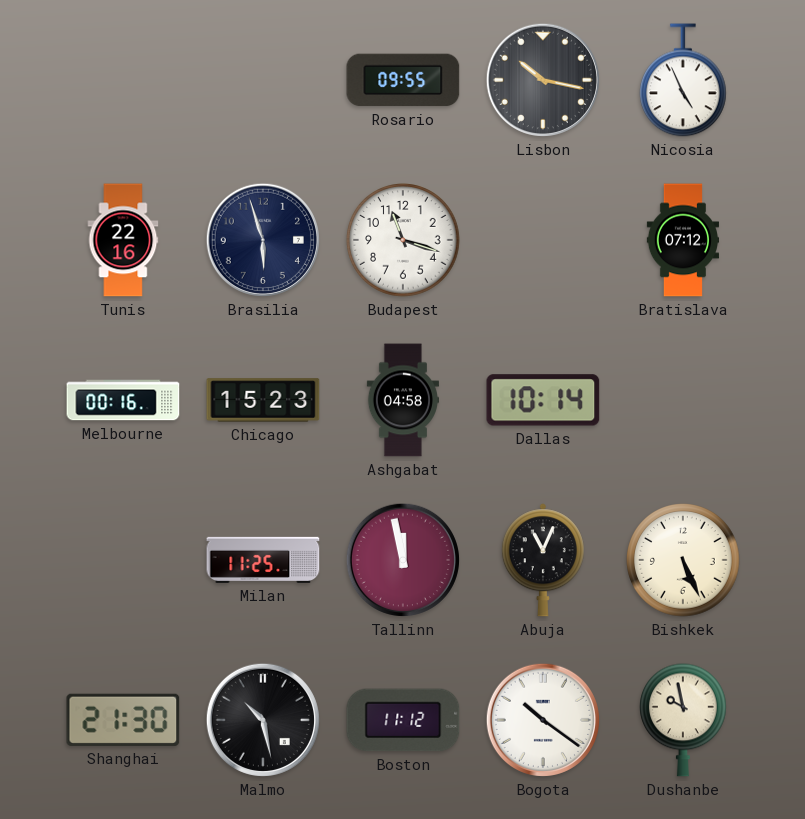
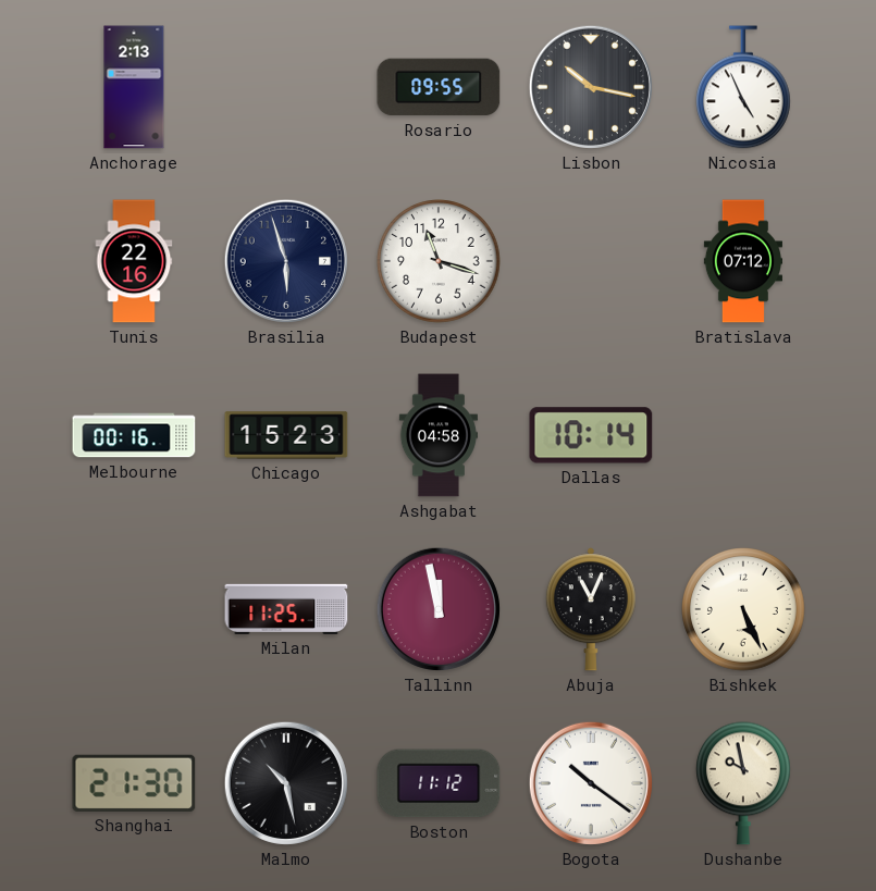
Anchorage: none -> 2:13
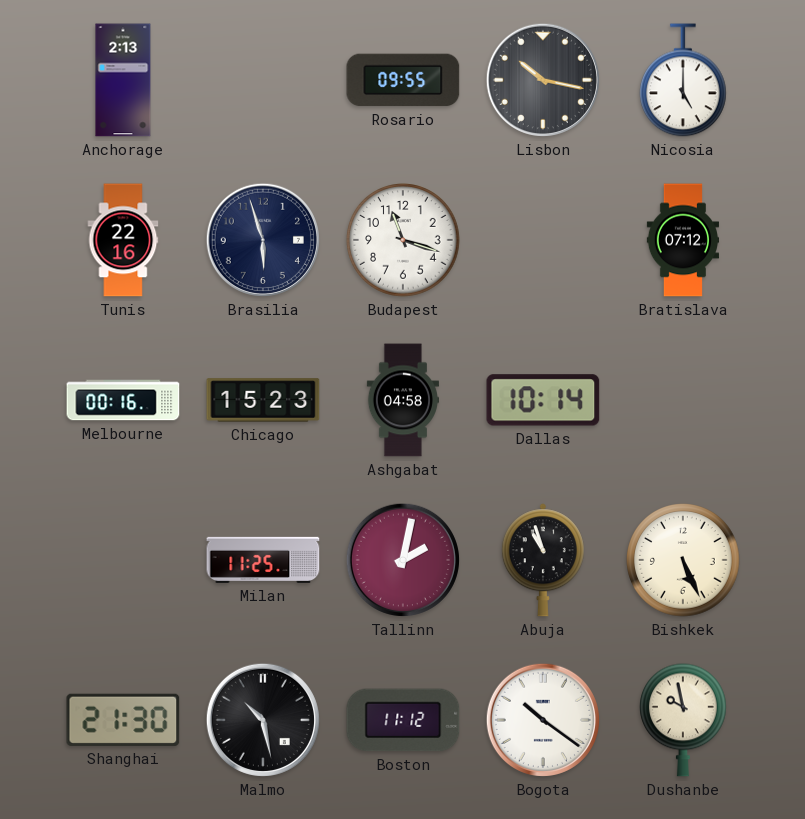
Nicosia: 4:56 -> 5:00
Tallinn: 11:58 -> 2:02
Abuja: 11:04 -> 10:57
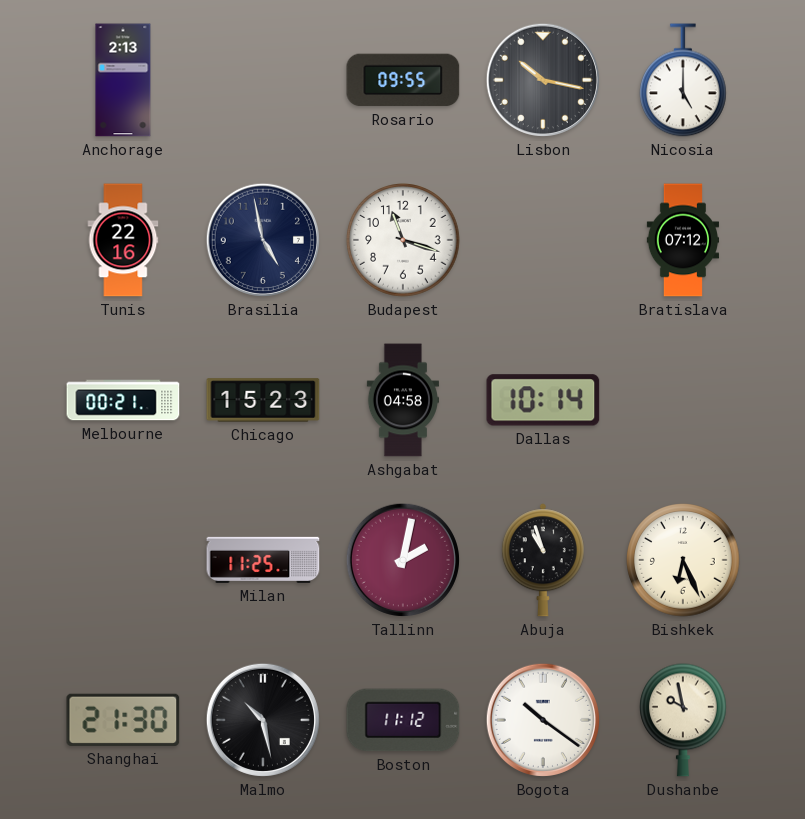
Brasilia: 5:57 -> 4:58
Melbourne: 00:16 -> 00:21
Bishkek: 5:26 -> 6:26
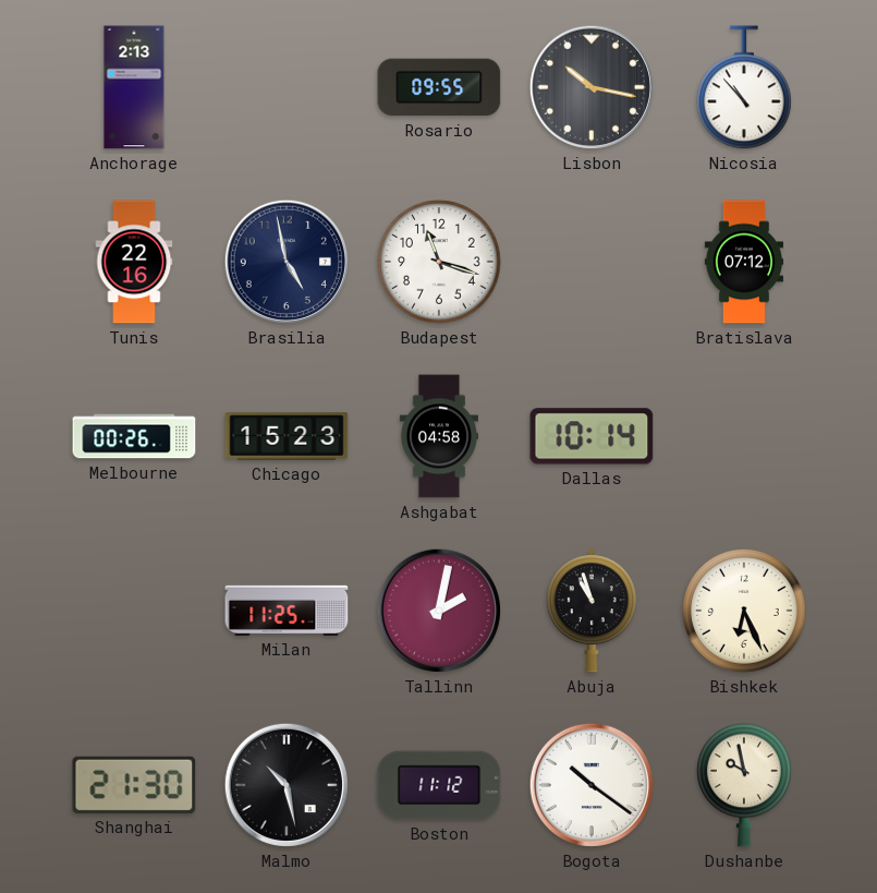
Nicosia: 5:00 -> 10:53
Melbourne: 00:21 -> 00:26
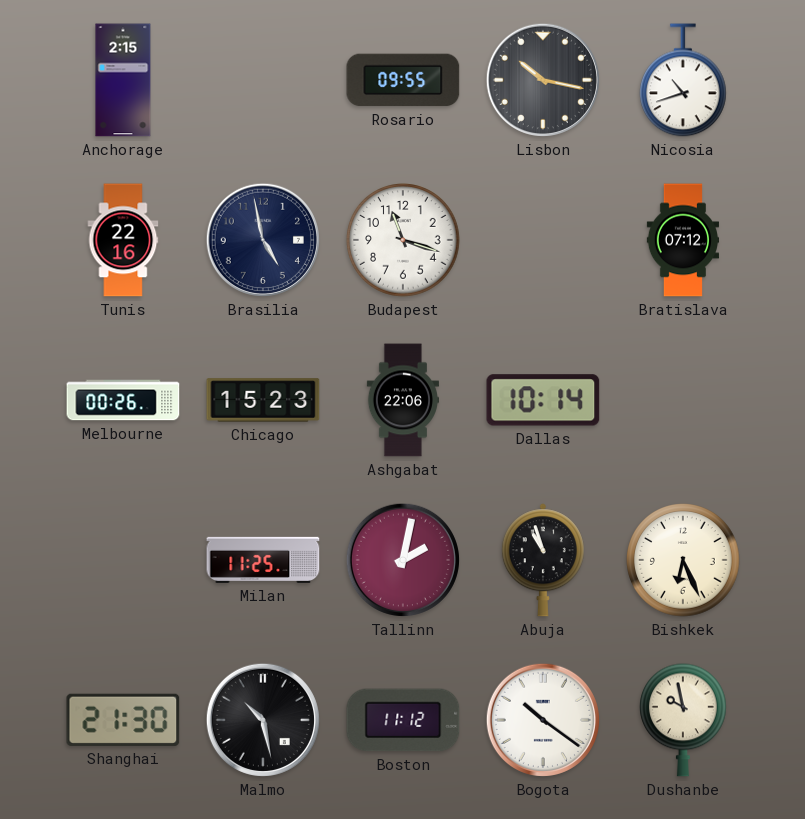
Anchorage: 2:13 -> 2:15
Nicosia: 10:53 -> 10:42
Ashgabat: 04:58 -> 22:06
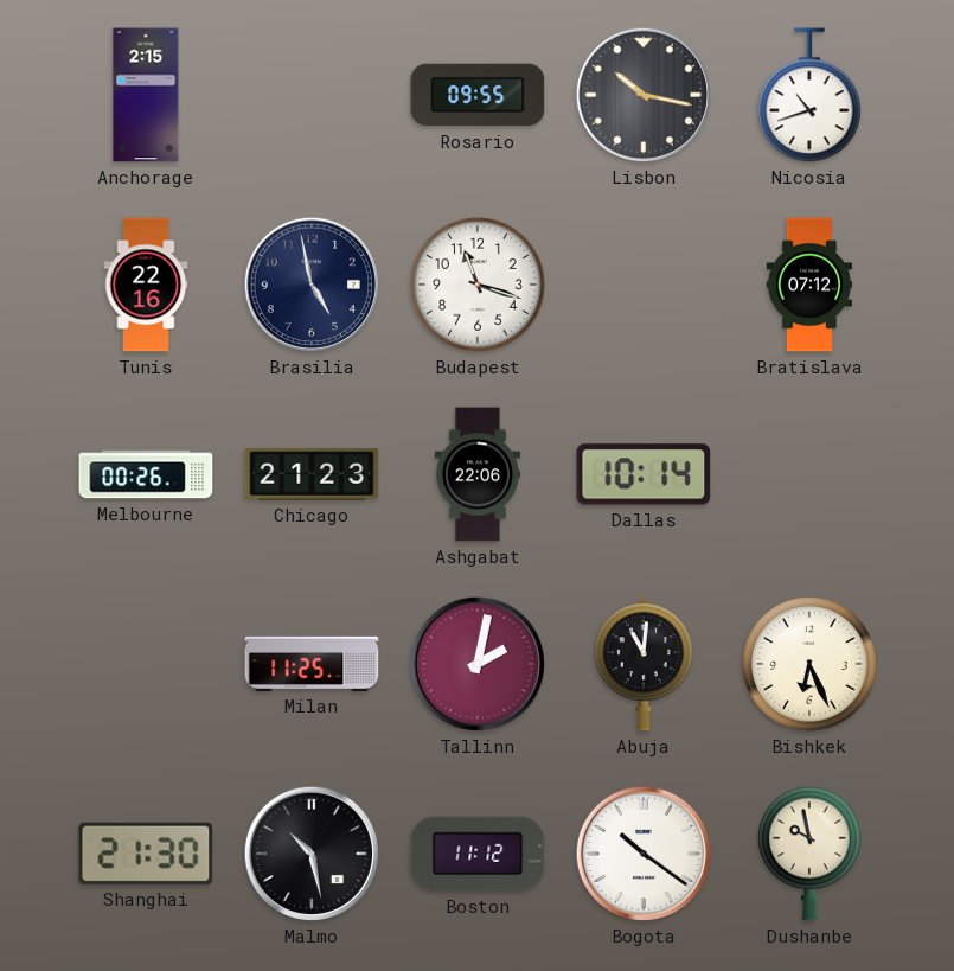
Chicago: 15:23 -> 21:23
Abuja: 10:57 -> 11:01
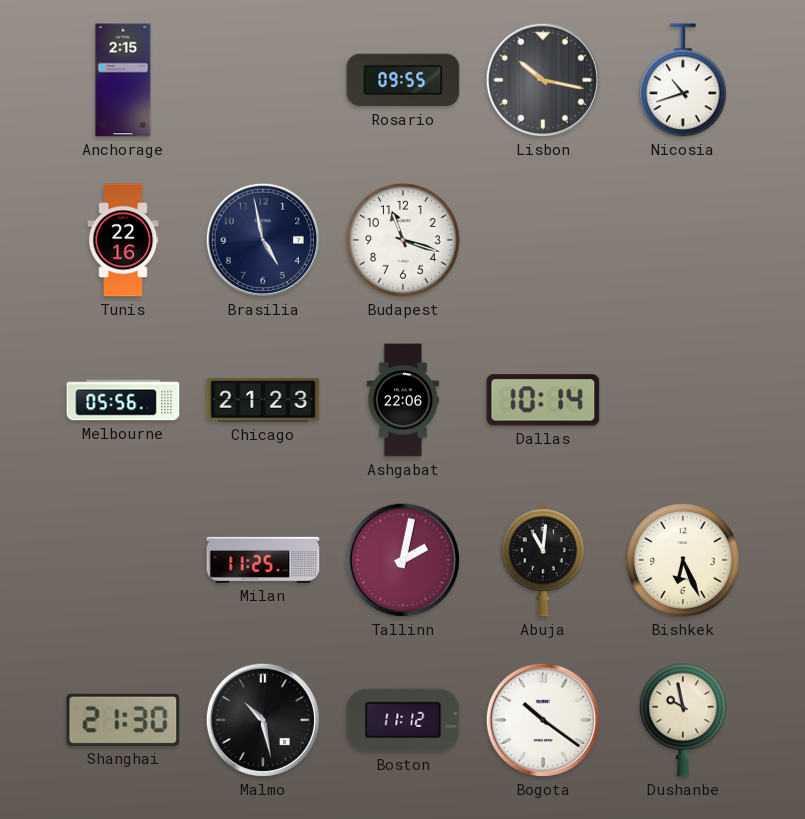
Bratislava: 07:12 -> none
Melbourne: 00:26 -> 05:56
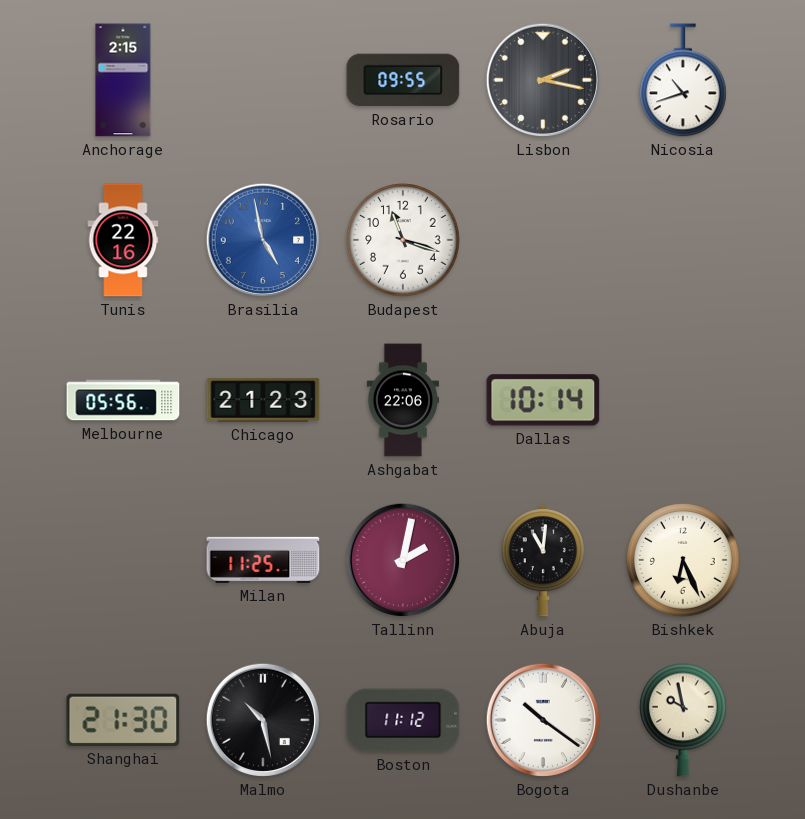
Lisbon: 10:17 -> 2:17
Brasilia dial: navy -> blue
